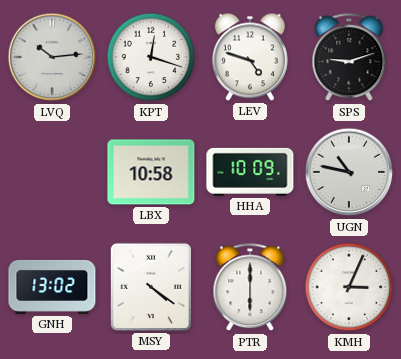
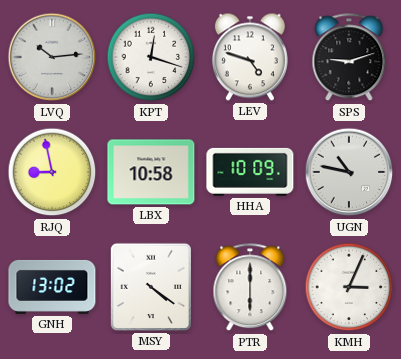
RJQ: none -> 8:58
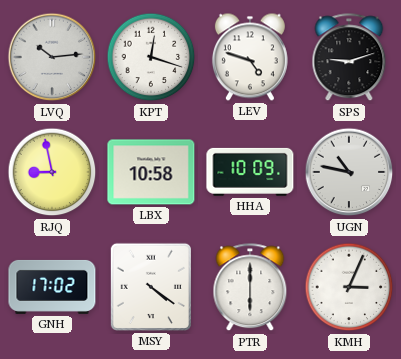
GNH: 13:02 -> 17:02
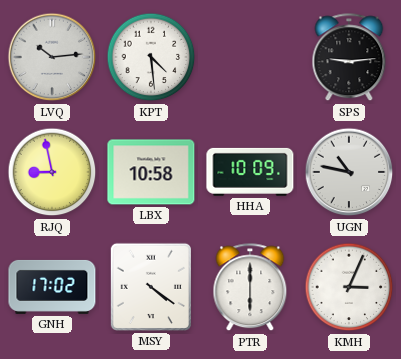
KPT: 12:18 -> 4:29
LEV: 4:48 -> none
SPS: 9:12 -> 9:14
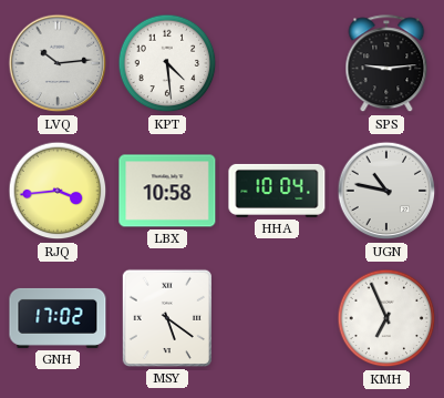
RJQ: 8:58 -> 3:44
HHA: 10:09 -> 10:04
MSY: 4:21 -> 5:21
PTR: 6:00 -> none
KMH: 3:04 -> 6:56
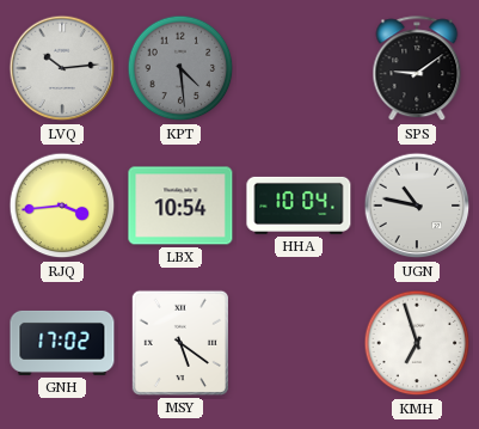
KPT dial: white -> grey
SPS: 9:14 -> 9:09
LBX: 10:58 -> 10:54
KMH: 6:56 -> 6:57
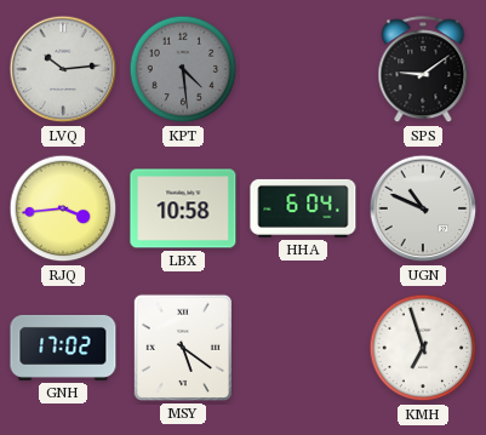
LBX: 10:54 -> 10:58
HHA: 10:04 -> 6:04
UGN: 10:47 -> 10:49
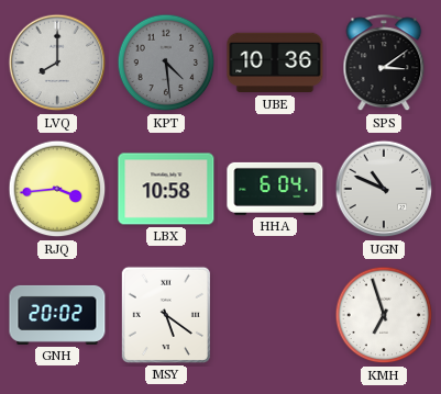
LVQ: 10:14 -> 8:00
UBE: none -> 10:36
SPS: 9:09 -> 3:09
GNH: 17:02 -> 20:02
